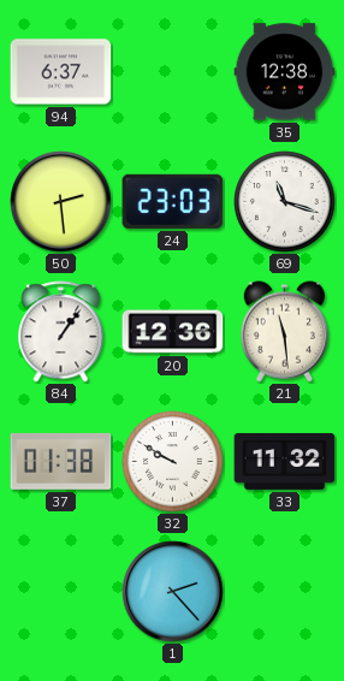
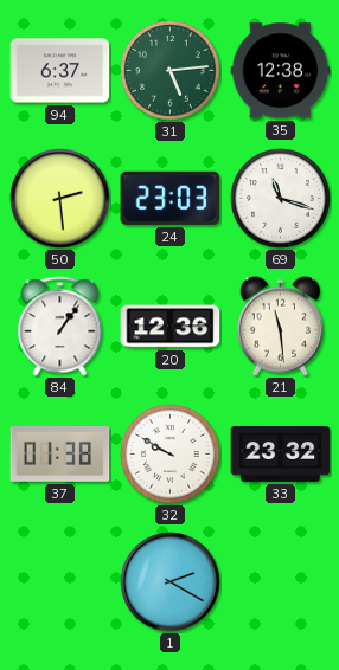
31: none -> 5:14
33: 11:32 -> 23:32
1: 2:23 -> 2:20
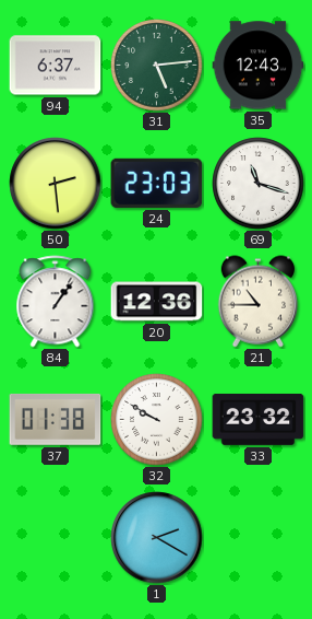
35: 12:38 -> 12:43
21: 11:29 -> 10:45
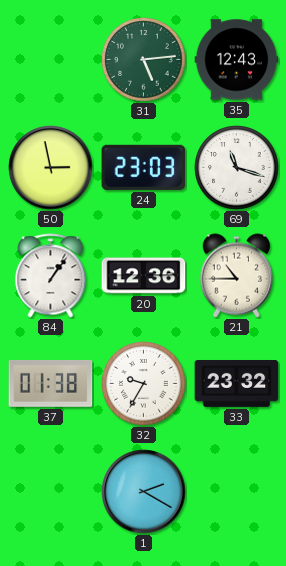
94: 6:37 -> none
50: 2:29 -> 2:58
32: 9:50 -> 9:35
